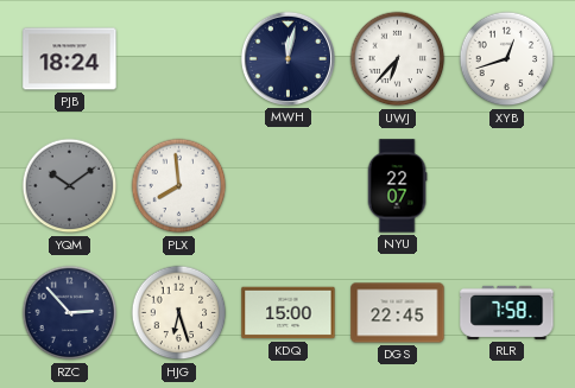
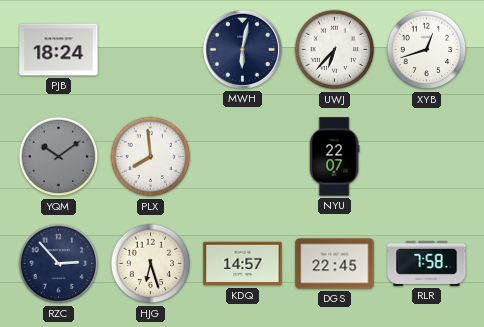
MWH: 12:02 -> 6:02
KDQ: 15:00 -> 14:57
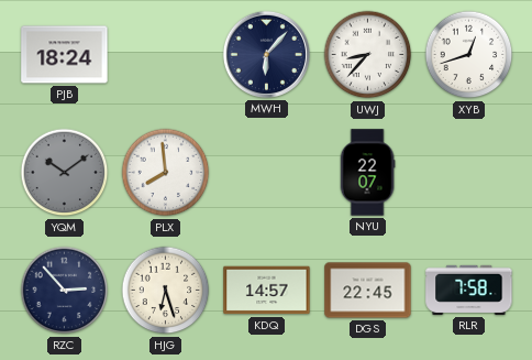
MWH: 6:02 -> 6:07
UWJ: 6:37 -> 8:37
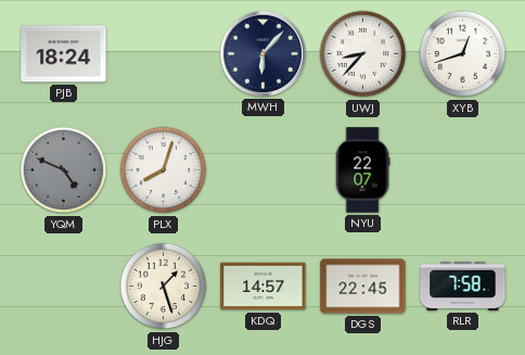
YQM: 10:09 -> 4:49
PLX: 7:59 -> 8:03
RZC: 2:53 -> none
HJG: 6:27 -> 1:27
